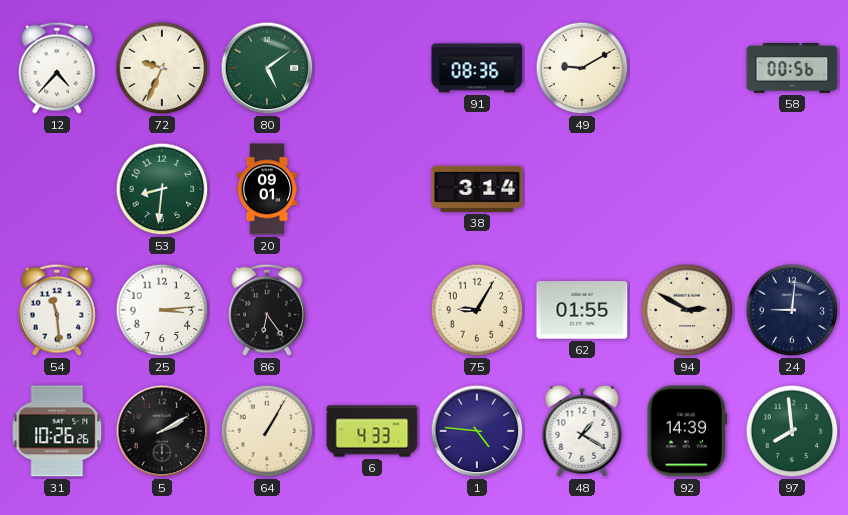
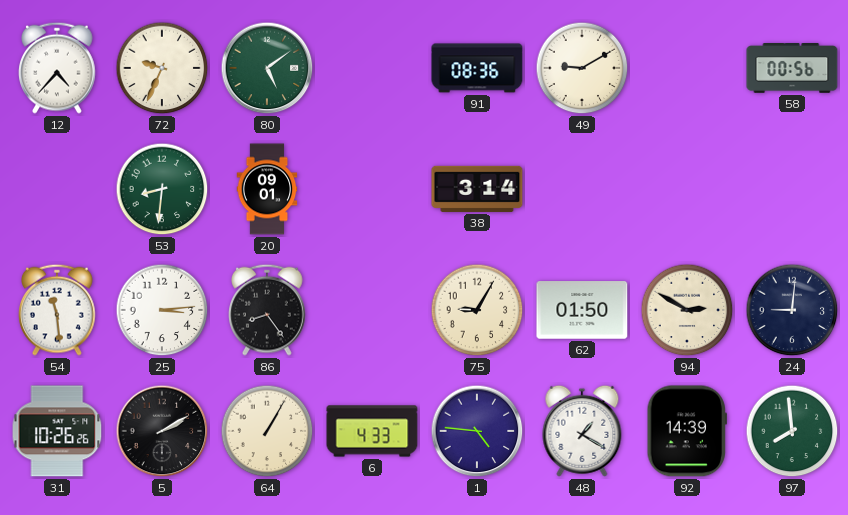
86: 6:24 -> 8:24
62: 01:55 -> 01:50
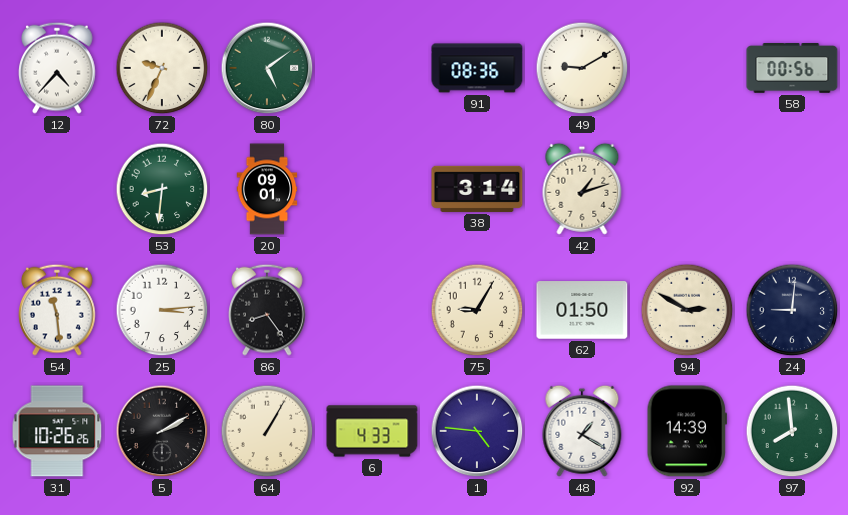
42: none -> 1:12
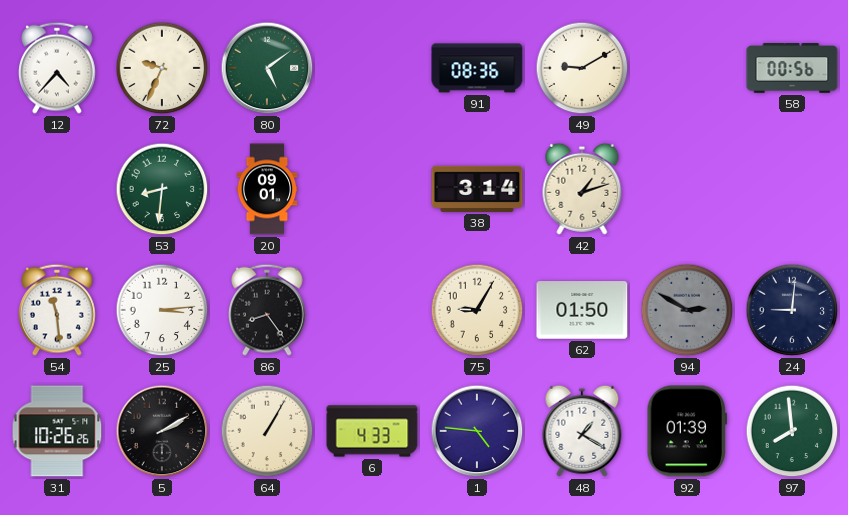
94 dial: cream -> grey
92: 14:39 -> 01:39
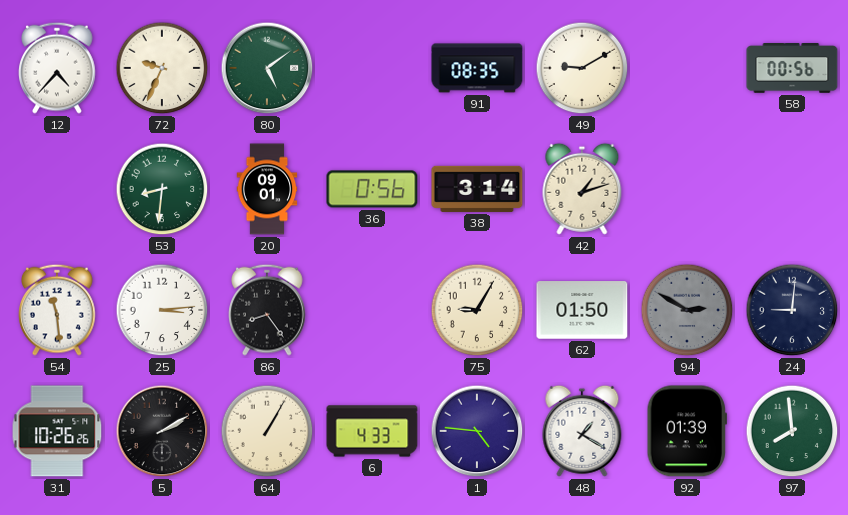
91: 08:36 -> 08:35
36: none -> 0:56
